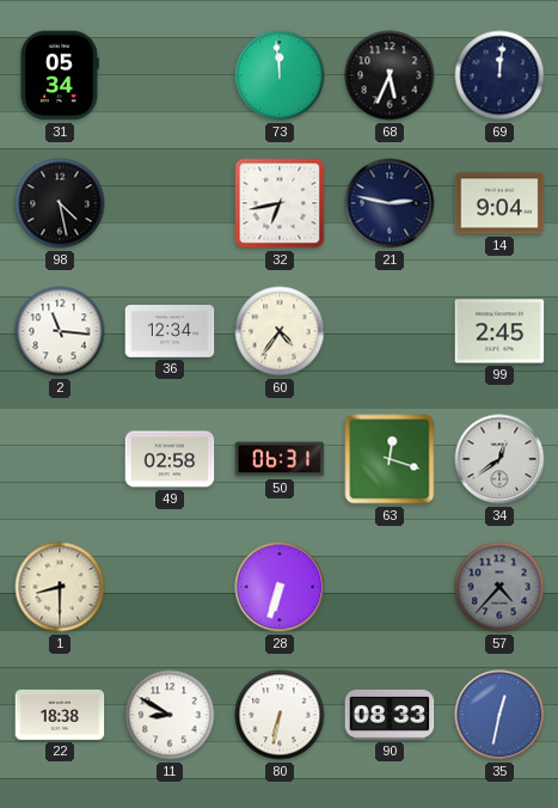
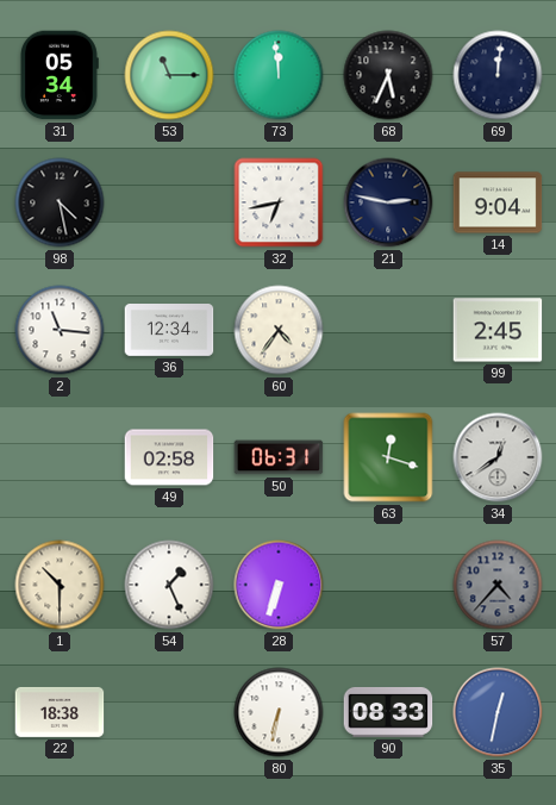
53: none -> 11:15
1: 8:30 -> 10:30
54: none -> 1:26
11: 8:50 -> none
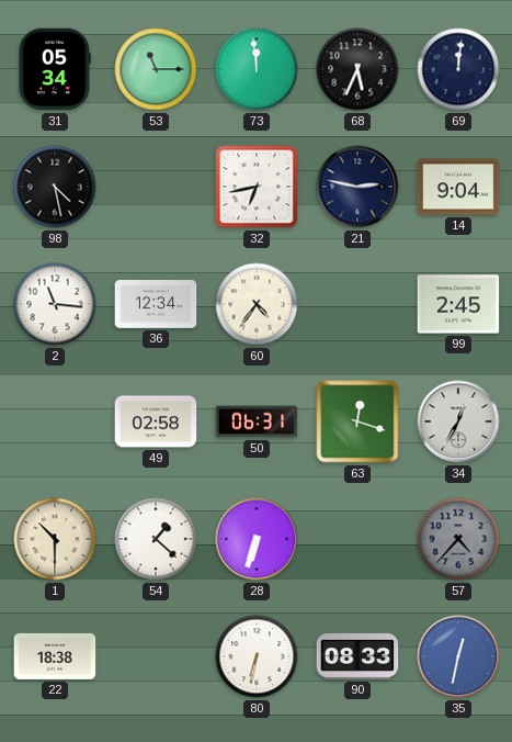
34: 12:39 -> 12:35
54: 1:26 -> 1:22
